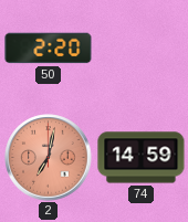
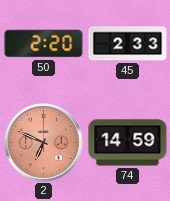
45: none -> 2:33
2: 7:02 -> 6:49
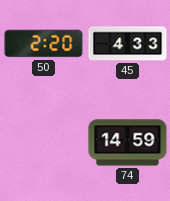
45: 2:33 -> 4:33
2: 6:49 -> none
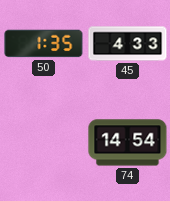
50: 2:20 -> 1:35
74: 14:59 -> 14:54
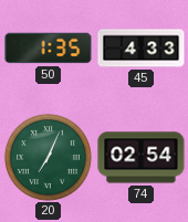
20: none -> 7:04
74: 14:54 -> 02:54
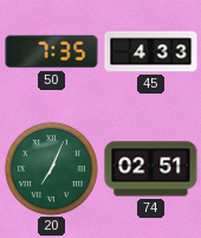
50: 1:35 -> 7:35
74: 02:54 -> 02:51
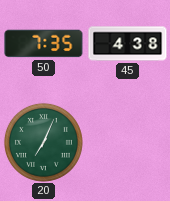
45: 4:33 -> 4:38
74: 02:51 -> none
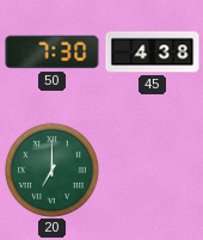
50: 7:35 -> 7:30
20: 7:04 -> 7:00
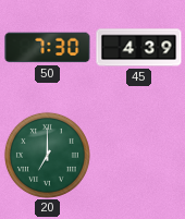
45: 4:38 -> 4:39
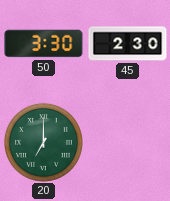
50: 7:30 -> 3:30
45: 4:39 -> 2:30
